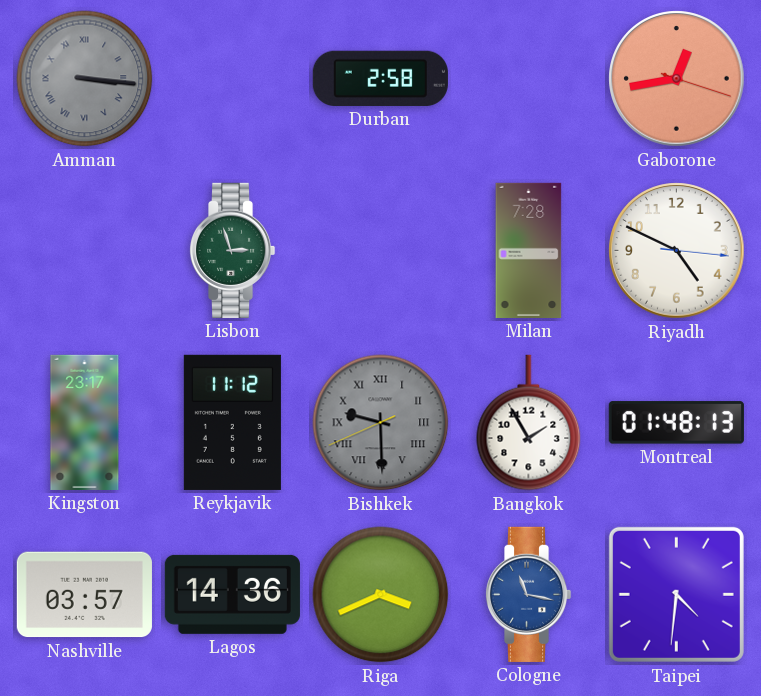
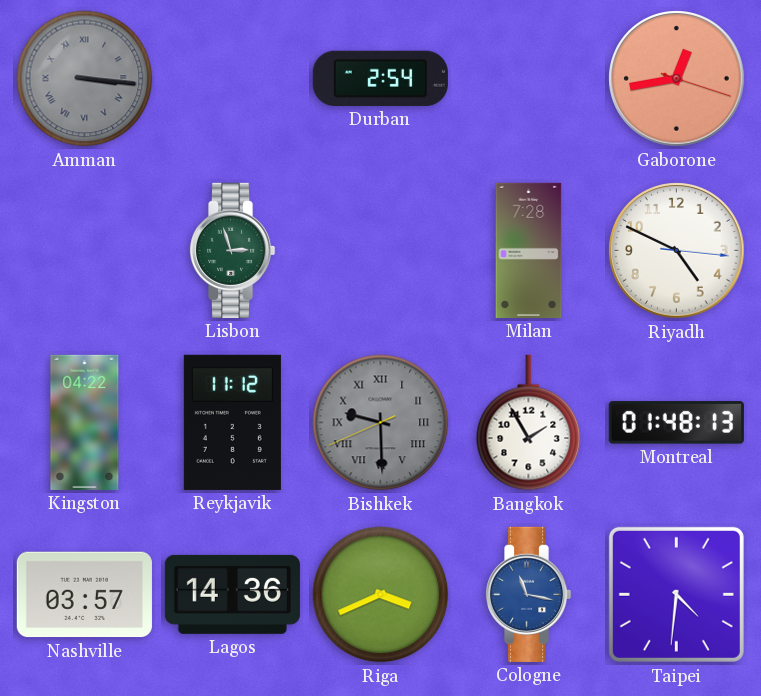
Durban: 2:58 -> 2:54
Kingston: 23:17 -> 04:22
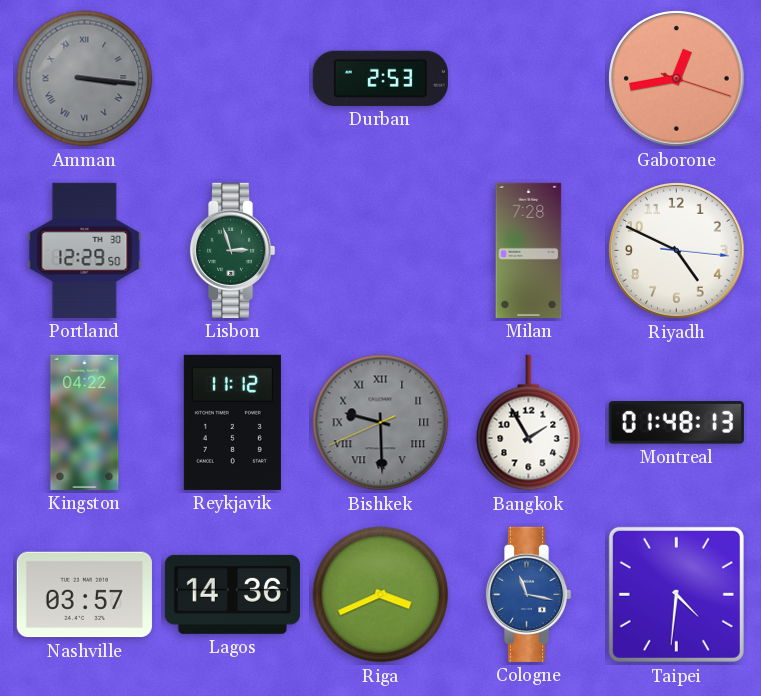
Durban: 2:54 -> 2:53
Portland: none -> 12:29
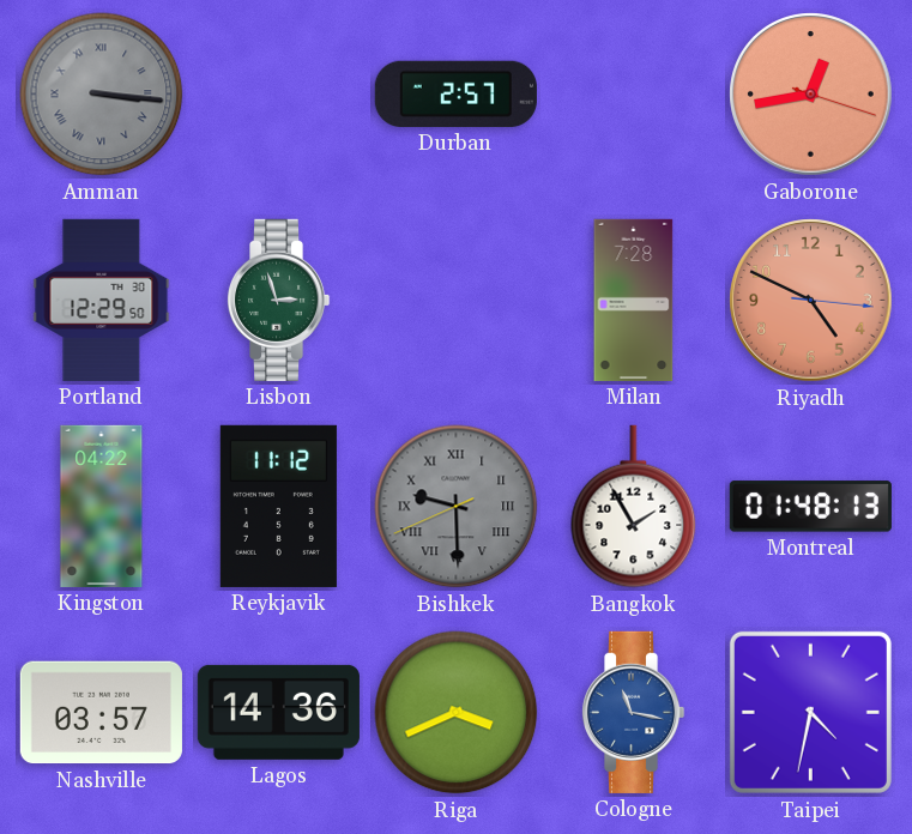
Durban: 2:53 -> 2:57
Riyadh dial: white -> salmon
Taipei: 4:31 -> 4:32
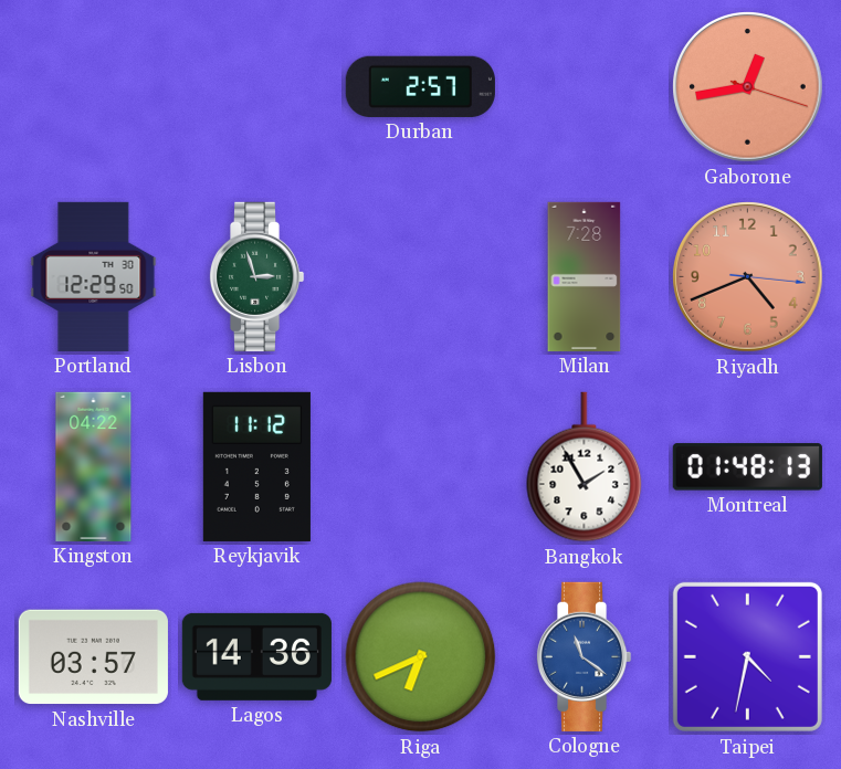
Amman: 3:16 -> none
Riyadh: 4:49 -> 4:41
Bishkek: 9:29 -> none
Riga: 3:41 -> 6:41
Cologne: 11:17 -> 11:21
